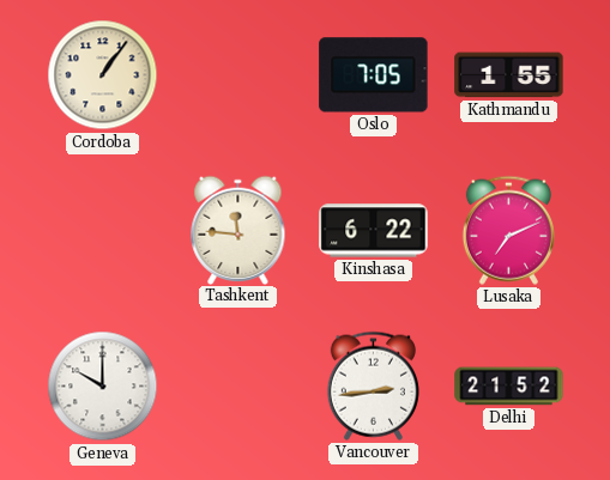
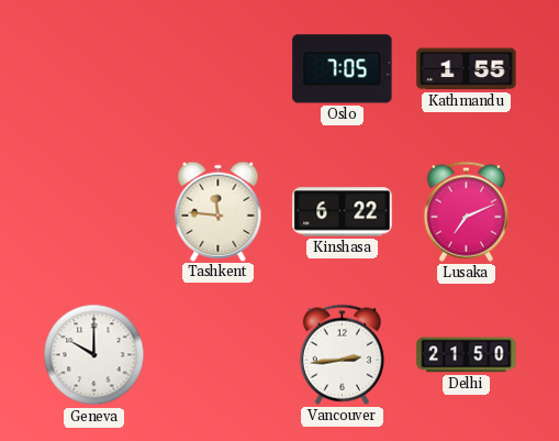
Cordoba: 1:06 -> none
Delhi: 21:52 -> 21:50
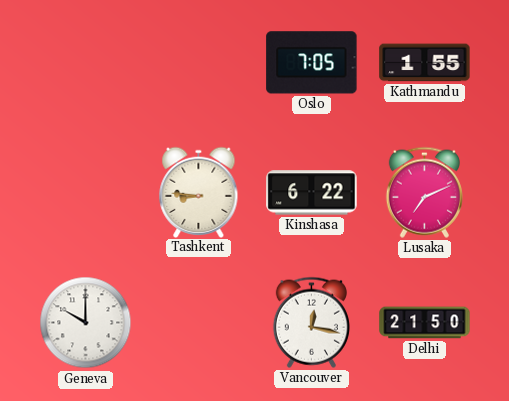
Tashkent: 11:46 -> 8:46
Vancouver: 2:44 -> 12:17
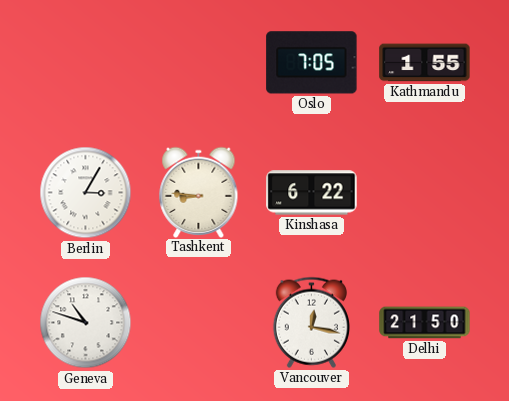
Berlin: none -> 3:05
Lusaka: 7:11 -> none
Geneva: 10:00 -> 10:48
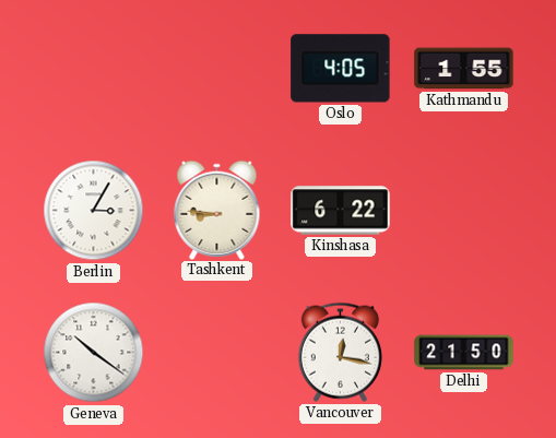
Oslo: 7:05 -> 4:05
Geneva: 10:48 -> 10:21
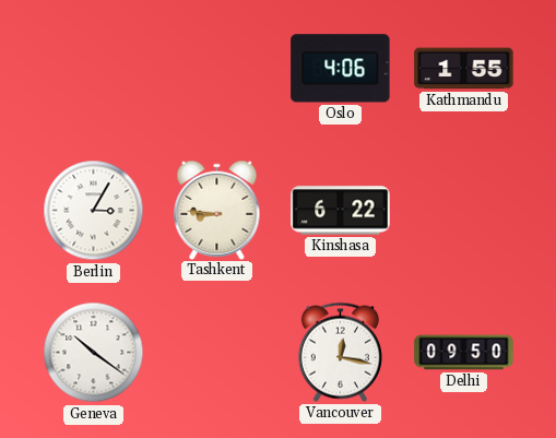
Oslo: 4:05 -> 4:06
Delhi: 21:50 -> 09:50
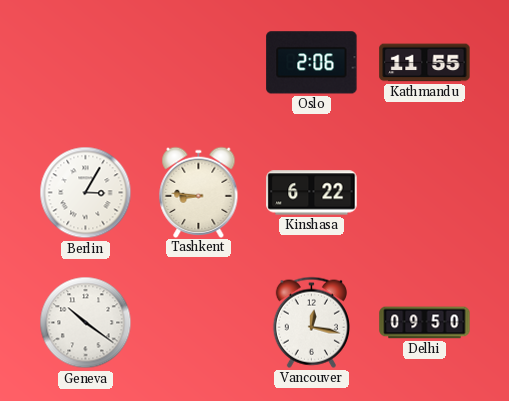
Oslo: 4:06 -> 2:06
Kathmandu: 1:55 -> 11:55
